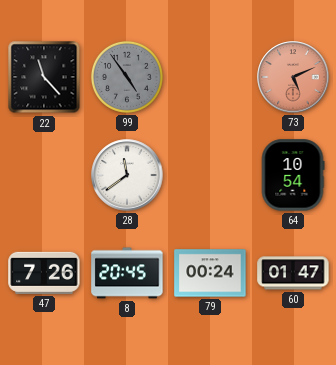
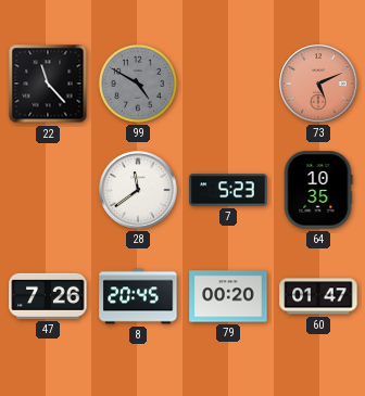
99: 4:54 -> 4:50
7: none -> 5:23
64: 10:54 -> 10:35
79: 00:24 -> 00:20
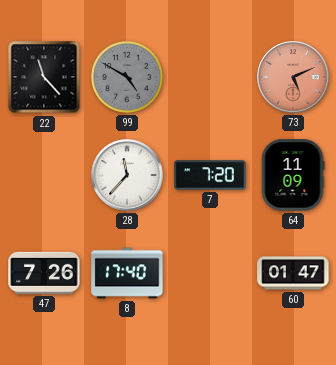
28: 11:39 -> 11:37
7: 5:23 -> 7:20
64: 10:35 -> 11:09
8: 20:45 -> 17:40
79: 00:20 -> none
